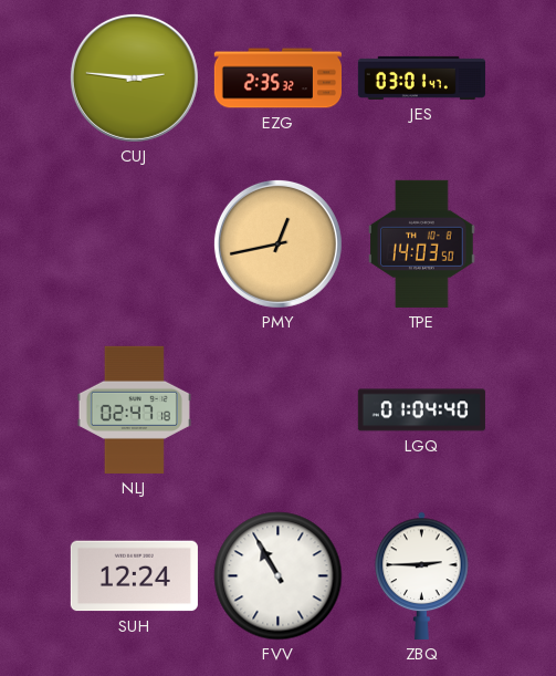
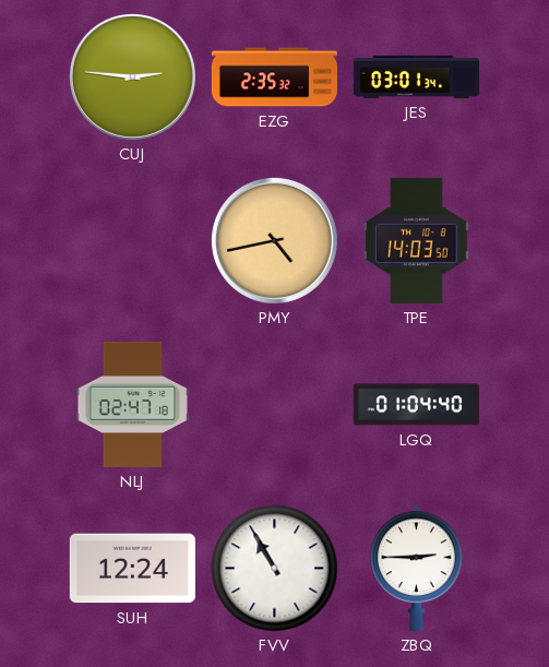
JES: 03:01:47 -> 03:01:34
PMY: 12:43 -> 4:43
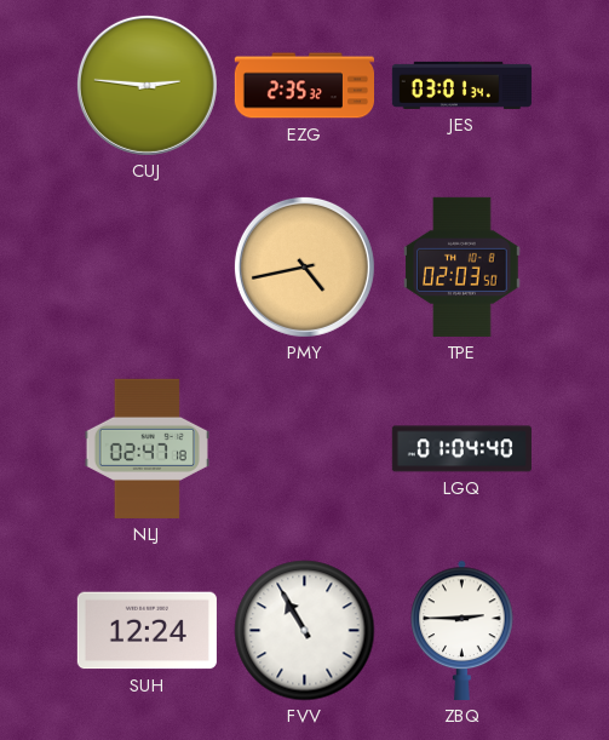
TPE: 14:03 -> 02:03
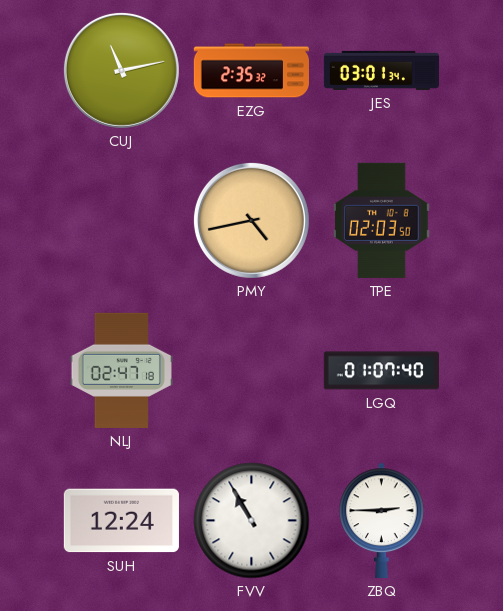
CUJ: 2:46 -> 11:13
LGQ: 01:04 -> 01:07
